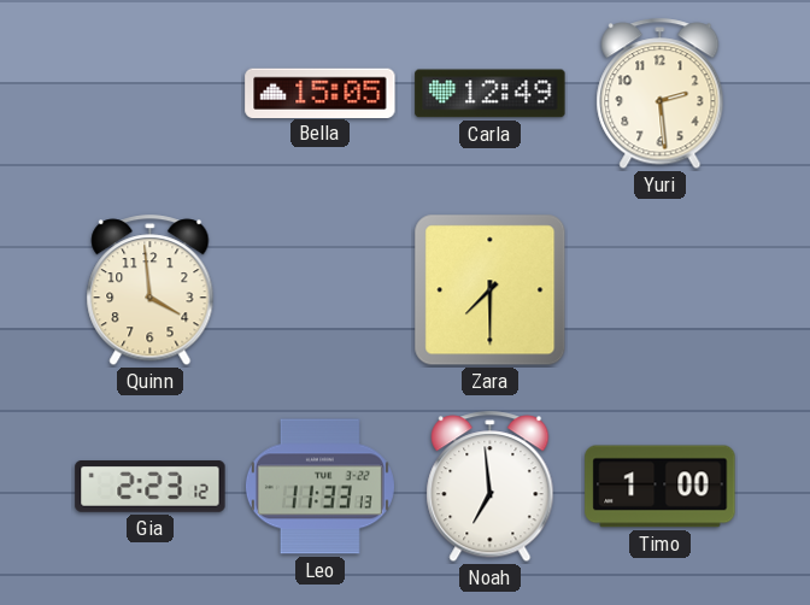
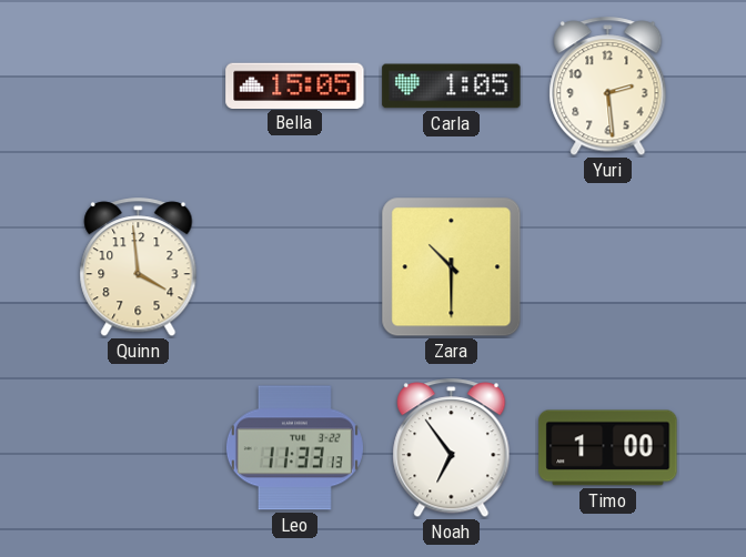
Carla: 12:49 -> 1:05
Zara: 7:30 -> 10:30
Gia: 2:23 -> none
Noah: 6:59 -> 6:54
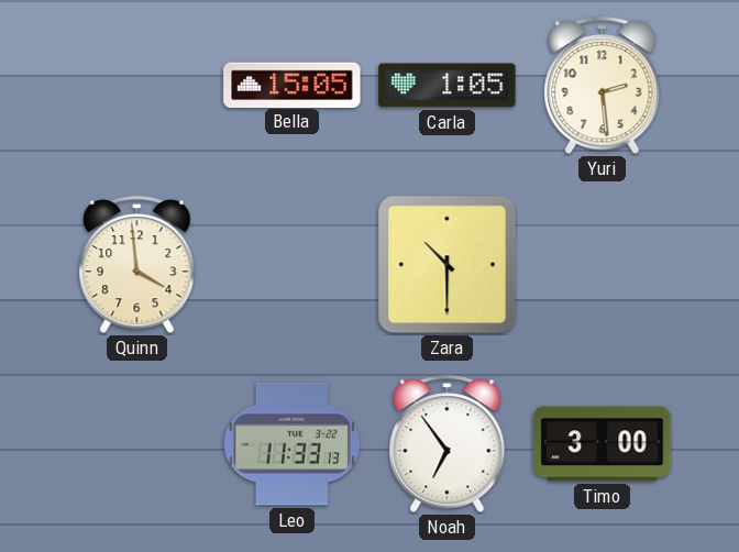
Timo: 1:00 -> 3:00
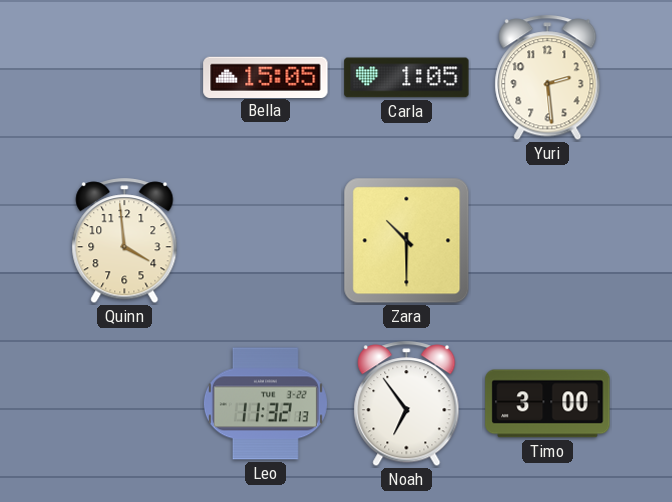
Leo: 11:33 -> 11:32
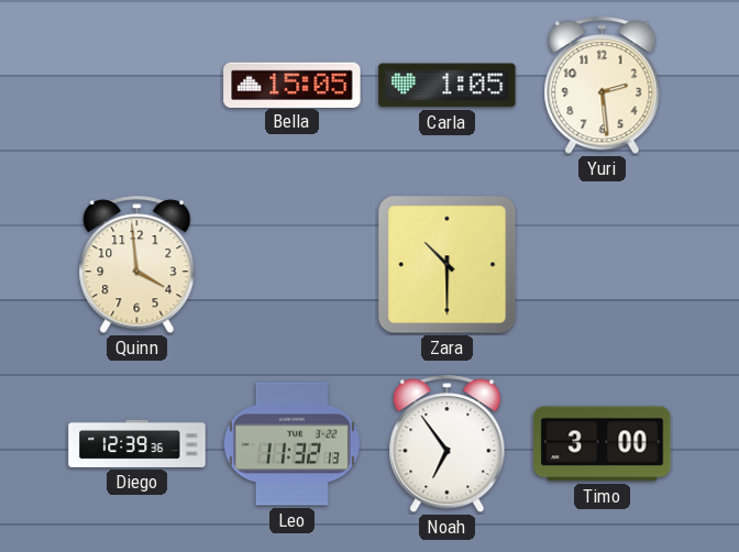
Diego: none -> 12:39
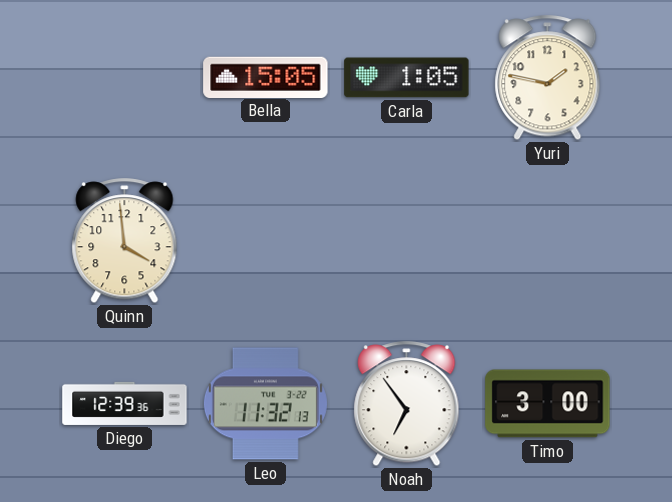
Yuri: 2:29 -> 1:47
Zara: 10:30 -> none
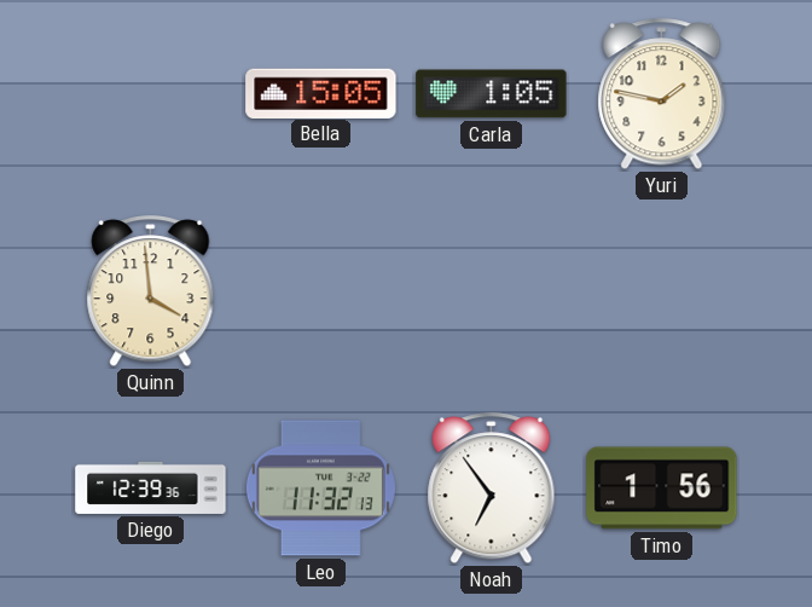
Timo: 3:00 -> 1:56
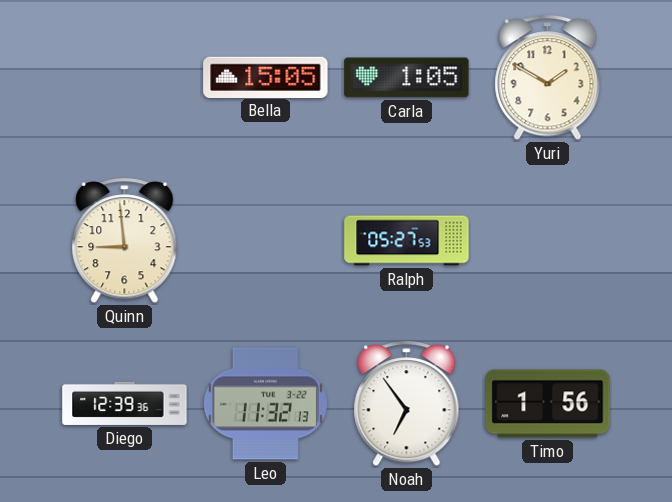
Yuri: 1:47 -> 1:50
Quinn: 3:59 -> 8:59
Ralph: none -> 05:27
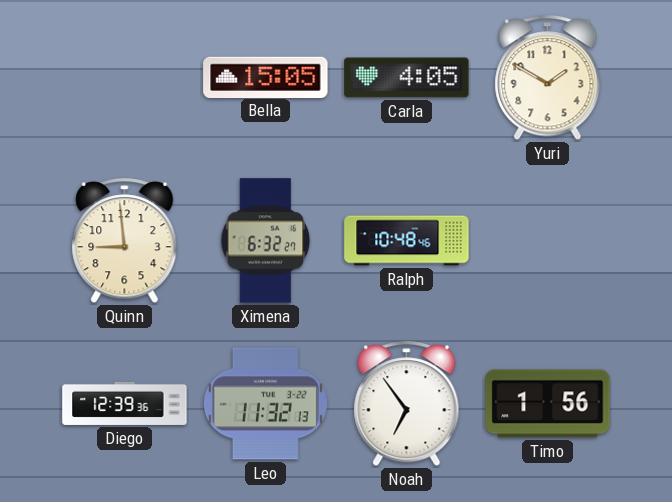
Carla: 1:05 -> 4:05
Ximena: none -> 6:32
Ralph: 05:27 -> 10:48
